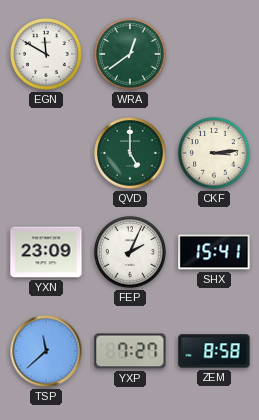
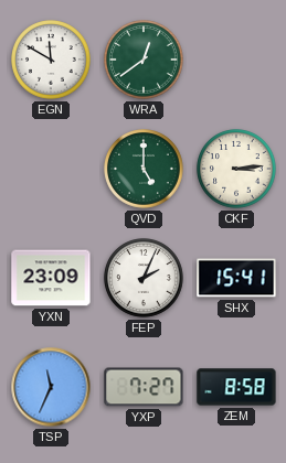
TSP: 11:38 -> 11:34
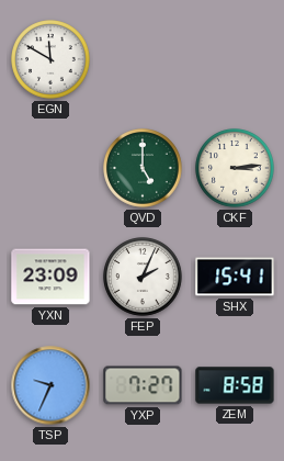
WRA: 12:39 -> none
TSP: 11:34 -> 9:34
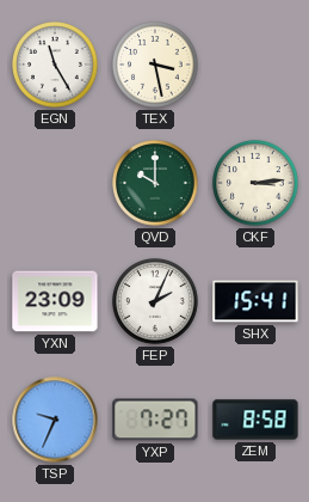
EGN: 11:50 -> 11:25
TEX: none -> 3:28
QVD: 5:00 -> 10:00
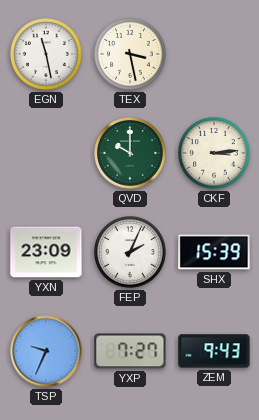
EGN: 11:25 -> 11:28
SHX: 15:41 -> 15:39
ZEM: 8:58 -> 9:43
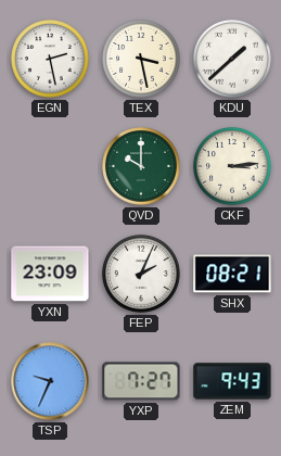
EGN: 11:28 -> 2:28
KDU: none -> 1:38
SHX: 15:39 -> 08:21
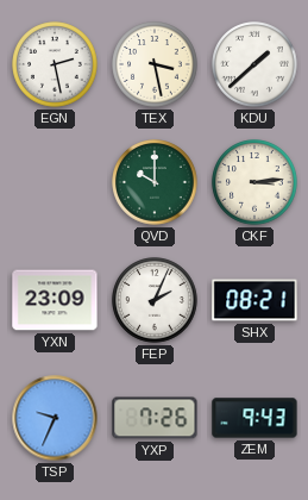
YXP: 7:27 -> 7:26
